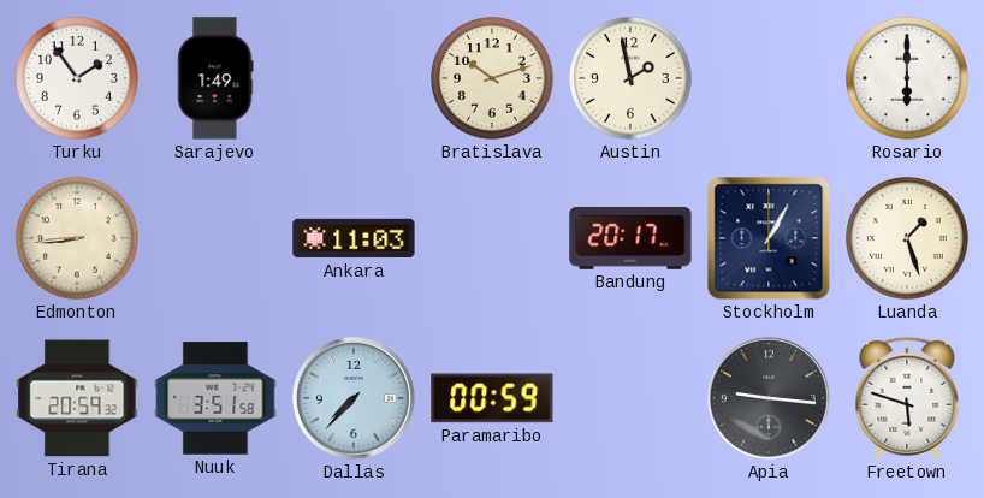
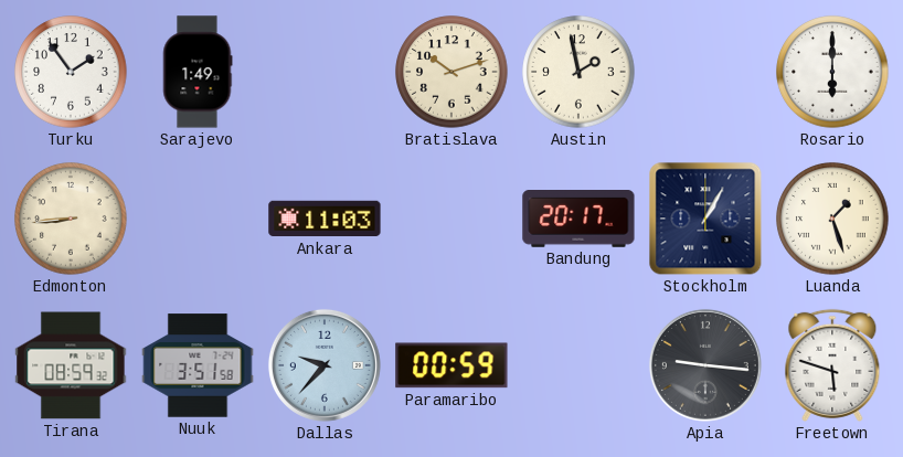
Tirana: 20:59 -> 08:59
Dallas: 7:37 -> 9:37
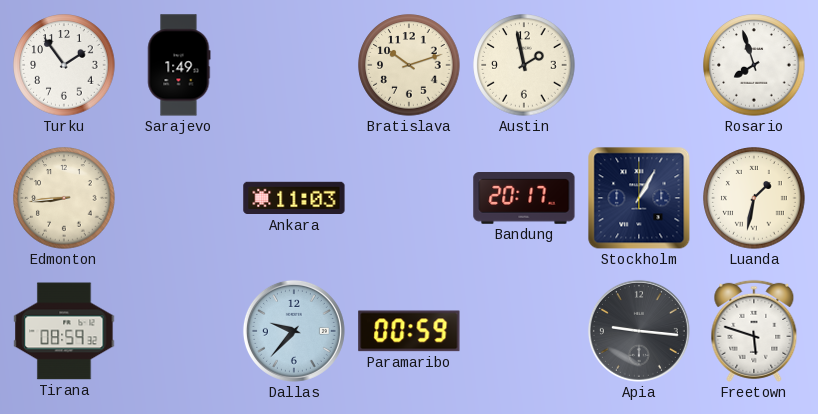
Rosario: 6:00 -> 7:57
Luanda: 1:27 -> 1:32
Nuuk: 3:51 -> none
